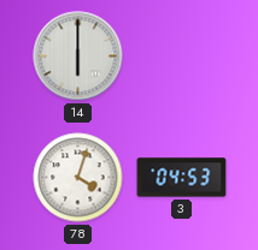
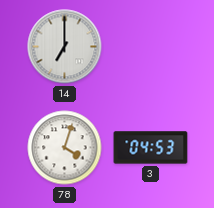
14: 6:00 -> 7:00
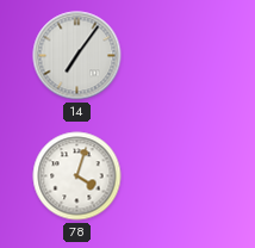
14: 7:00 -> 7:06
3: 04:53 -> none
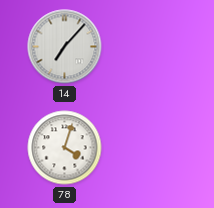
14: 7:06 -> 7:07
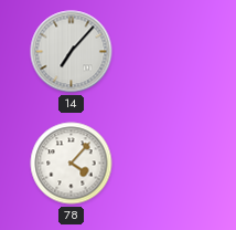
78: 4:03 -> 4:07
